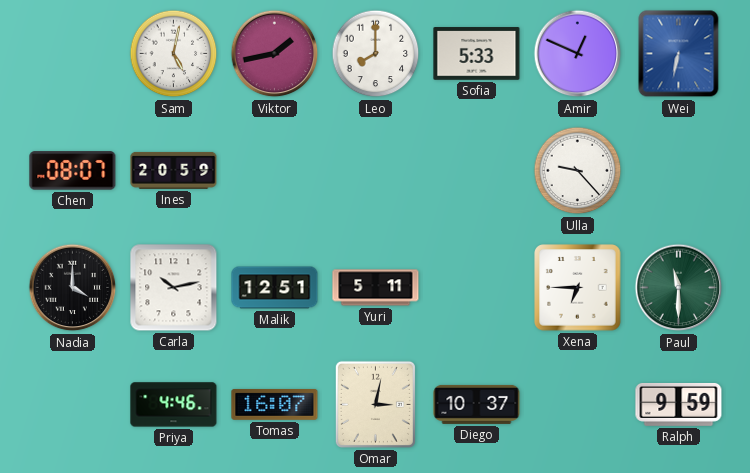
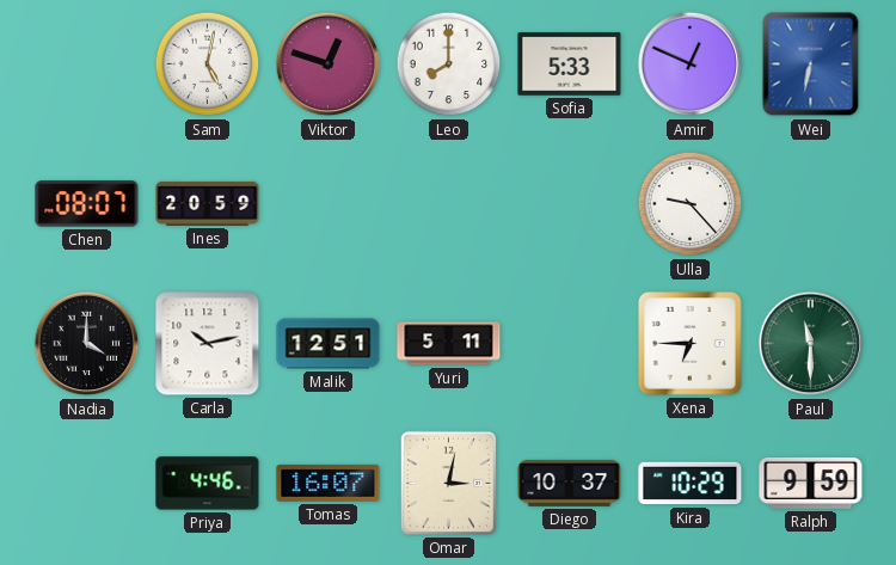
Viktor: 1:43 -> 12:48
Kira: none -> 10:29
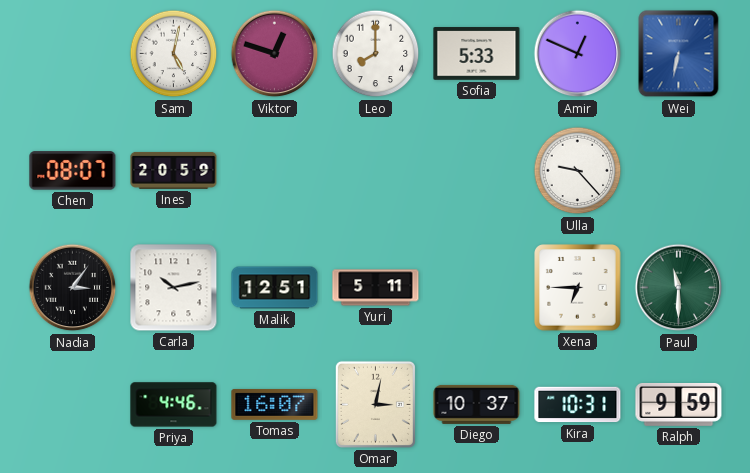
Nadia: 4:00 -> 3:06
Kira: 10:29 -> 10:31
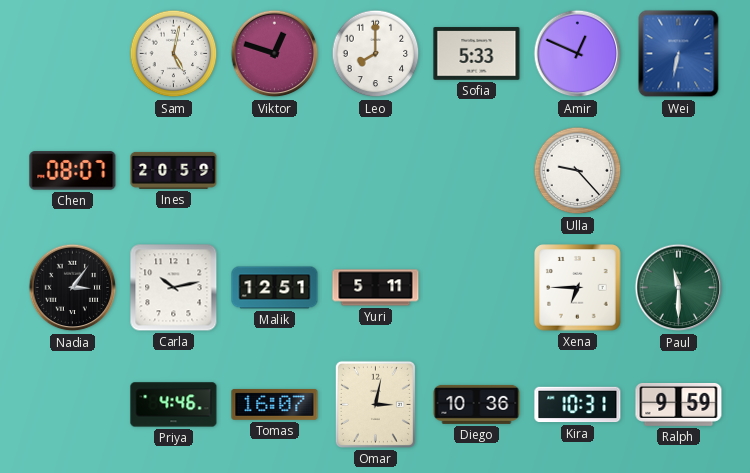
Diego: 10:37 -> 10:36
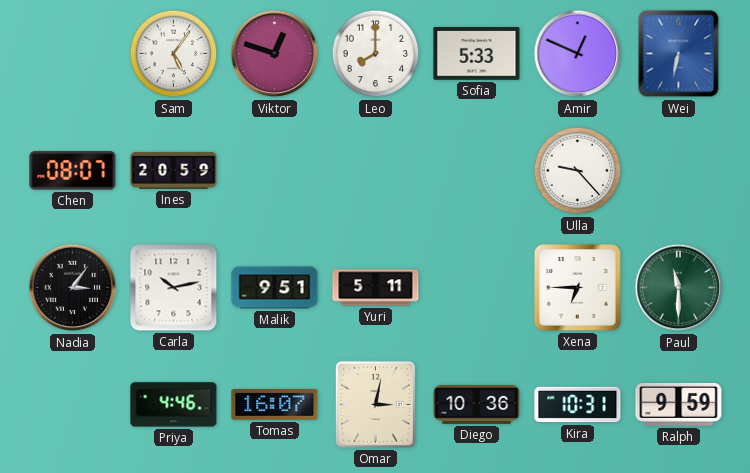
Sam: 5:02 -> 5:06
Malik: 12:51 -> 9:51
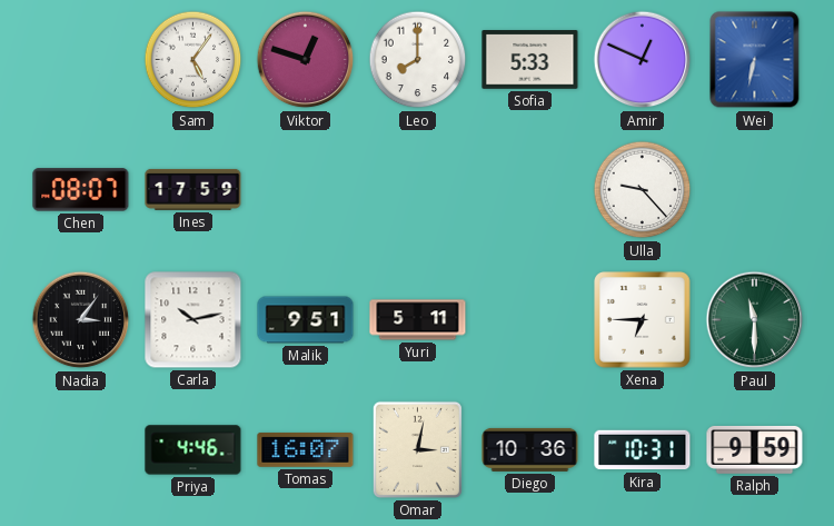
Ines: 20:59 -> 17:59
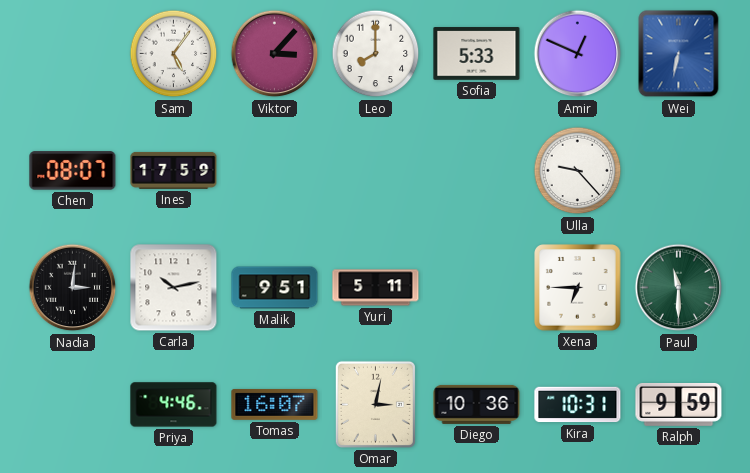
Viktor: 12:48 -> 3:07
Nadia: 3:06 -> 3:01
